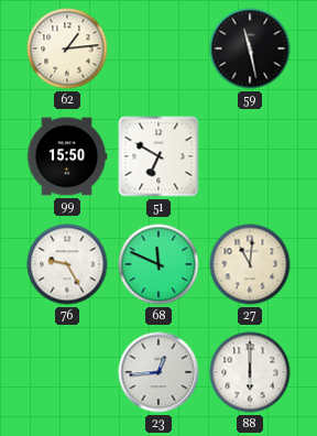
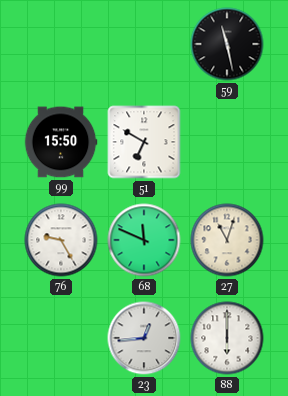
62: 1:14 -> none
27: 11:01 -> 11:03
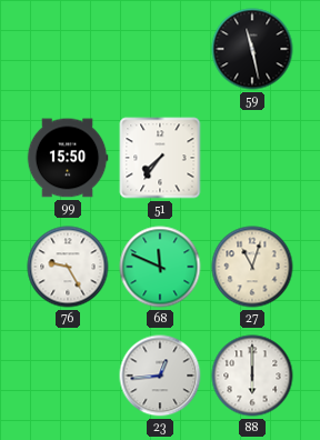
51: 6:50 -> 7:36
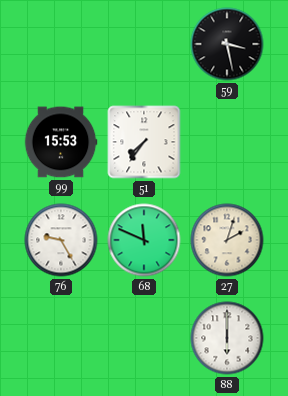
59: 11:28 -> 3:28
99: 15:50 -> 15:53
27: 11:03 -> 2:03
23: 12:44 -> none
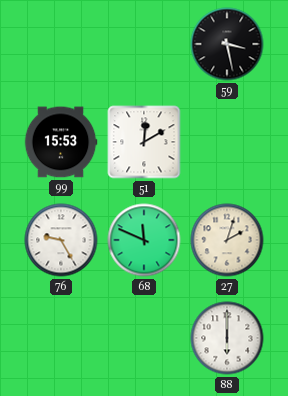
51: 7:36 -> 12:10
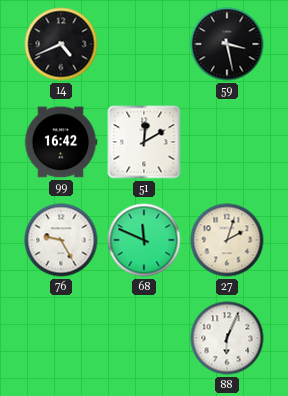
14: none -> 4:41
99: 15:53 -> 16:42
88: 6:00 -> 6:04
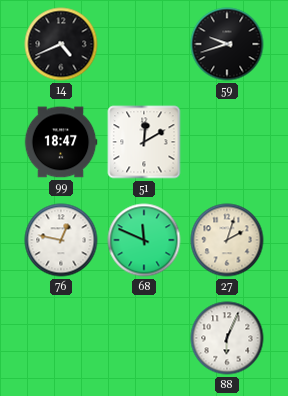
59: 3:28 -> 9:42
99: 16:42 -> 18:47
76: 9:25 -> 12:47
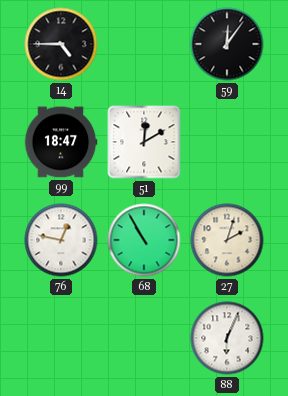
14: 4:41 -> 4:45
59: 9:42 -> 12:06
68: 11:49 -> 10:55
